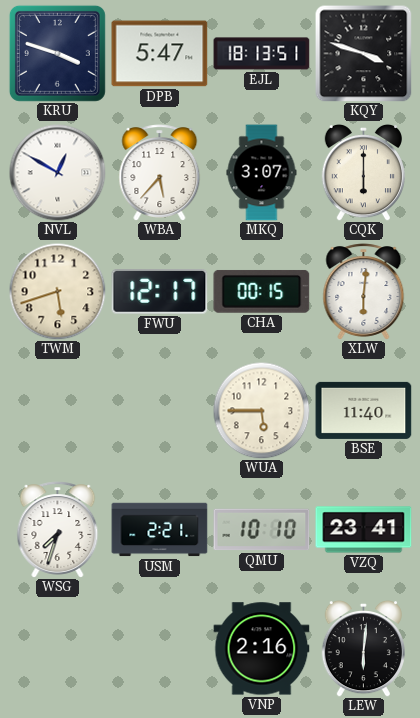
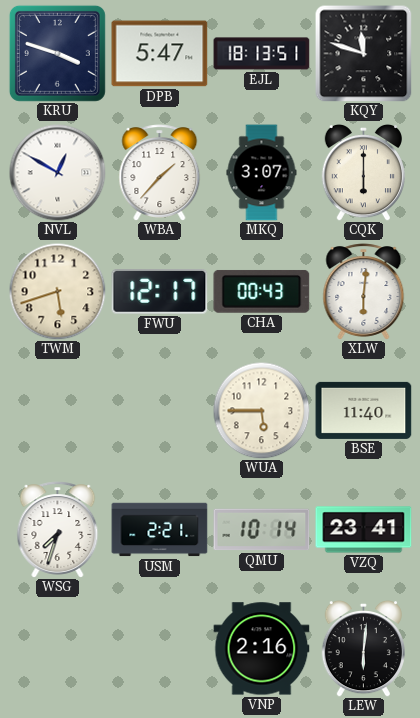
KQY: 3:48 -> 11:48
WBA: 5:37 -> 1:37
CHA: 00:15 -> 00:43
QMU: 10:10 -> 10:14
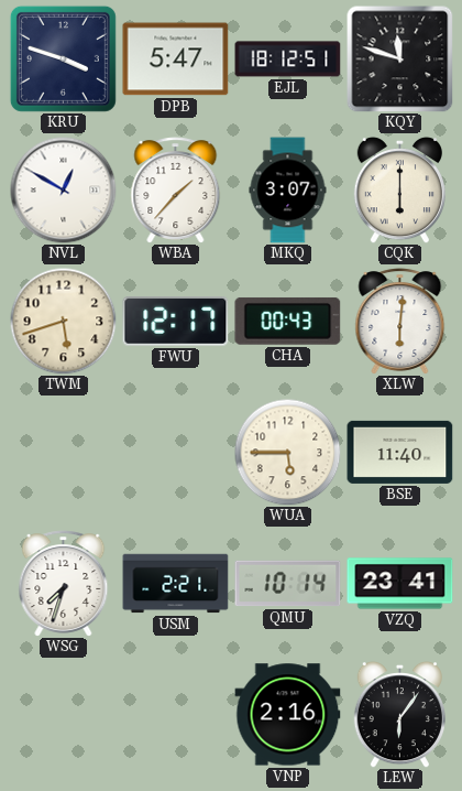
EJL: 18:13 -> 18:12
LEW: 6:01 -> 6:06
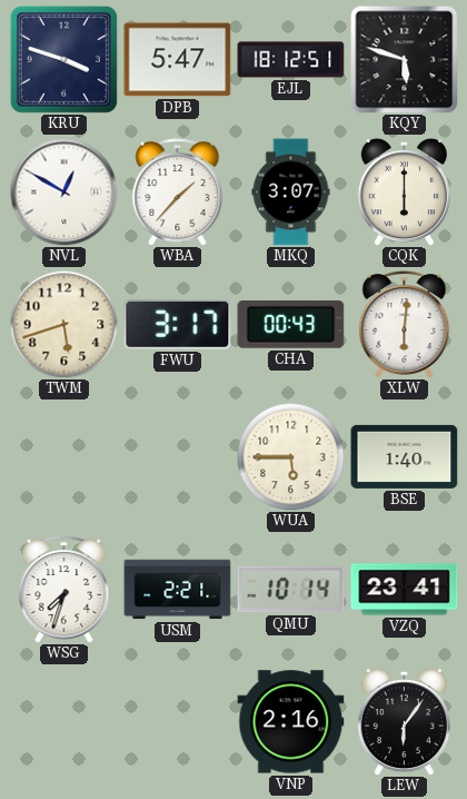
KQY: 11:48 -> 5:48
FWU: 12:17 -> 3:17
BSE: 11:40 -> 1:40
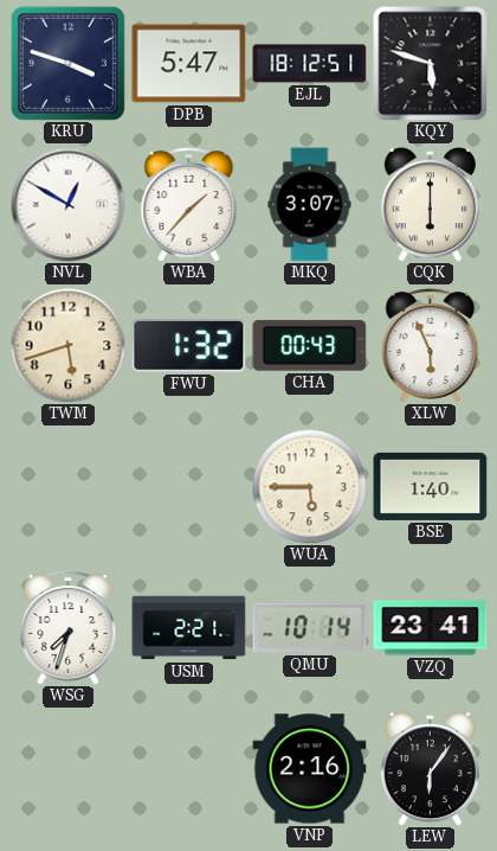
FWU: 3:17 -> 1:32
XLW: 6:01 -> 5:56
